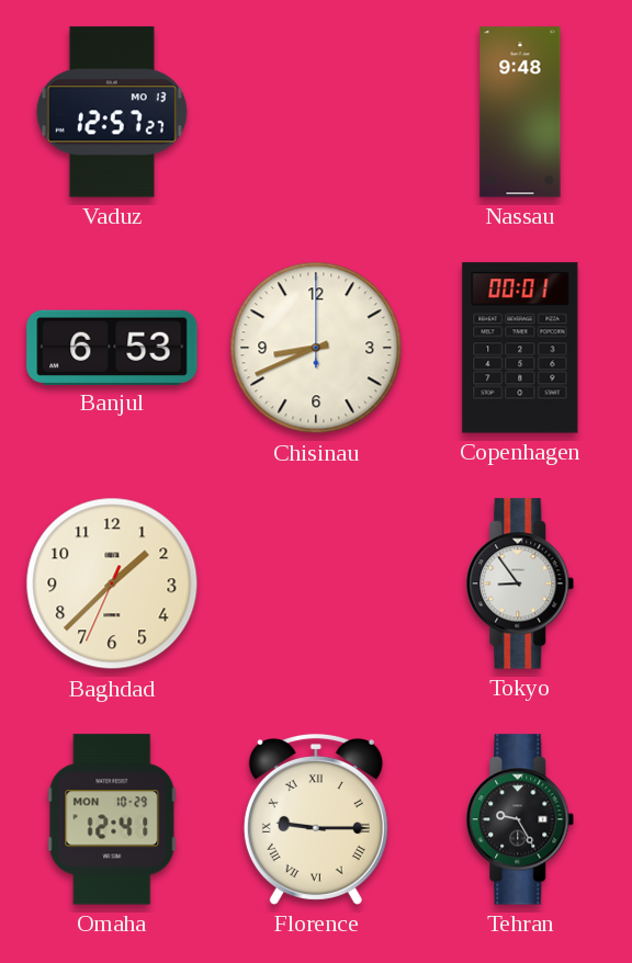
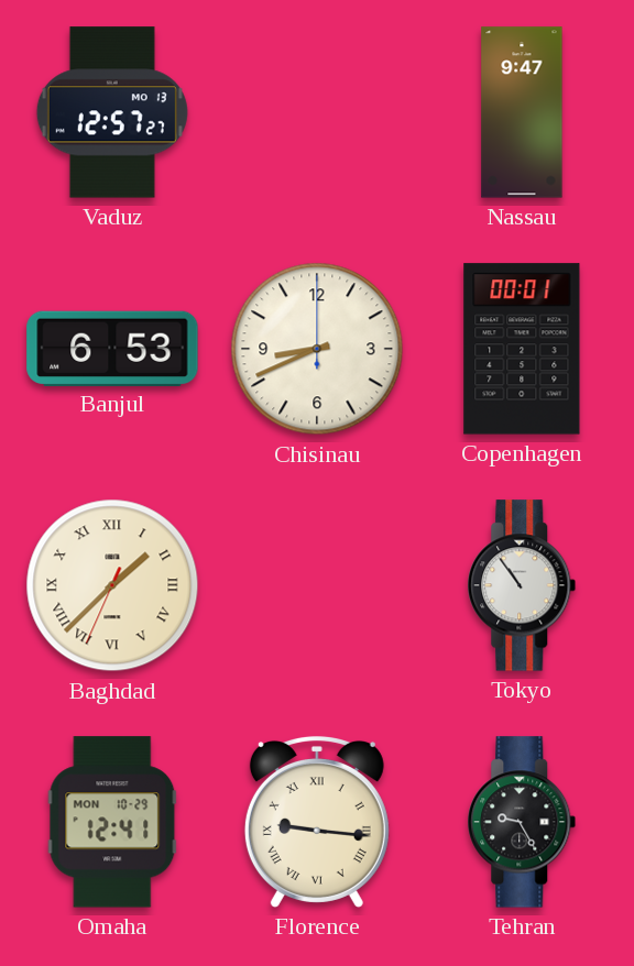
Nassau: 9:48 -> 9:47
Baghdad numerals: Arabic -> Roman
Tokyo: 8:54 -> 10:54
Florence: 9:15 -> 9:16
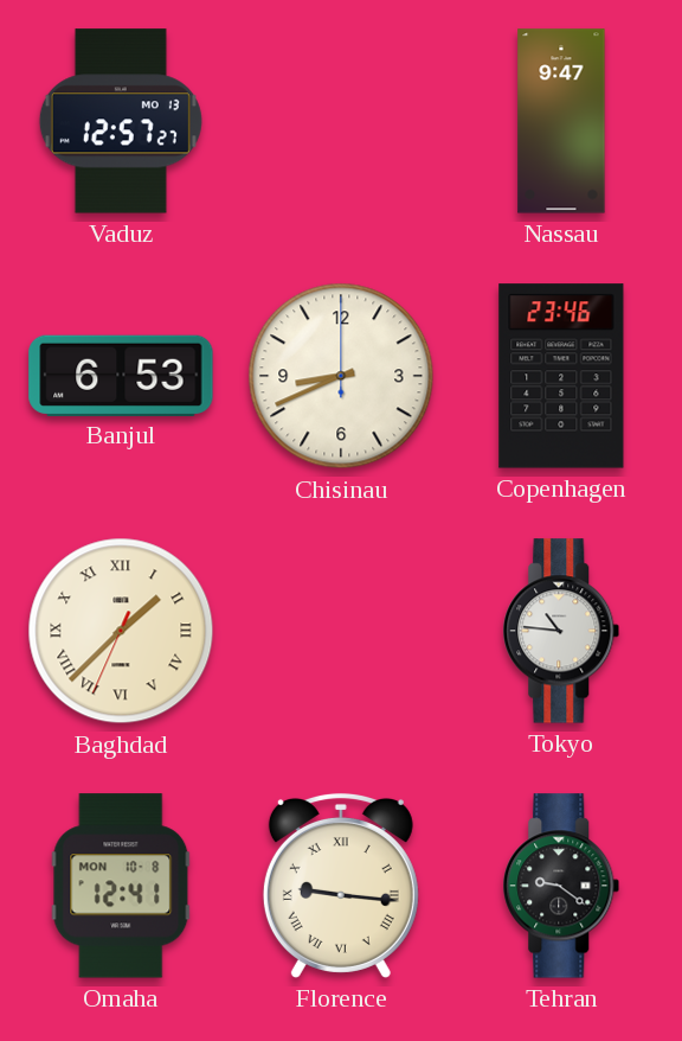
Copenhagen: 00:01 -> 23:46
Tokyo: 10:54 -> 10:46
Omaha date: MON 10-29 -> MON 10-8
Tehran: 9:25 -> 9:21
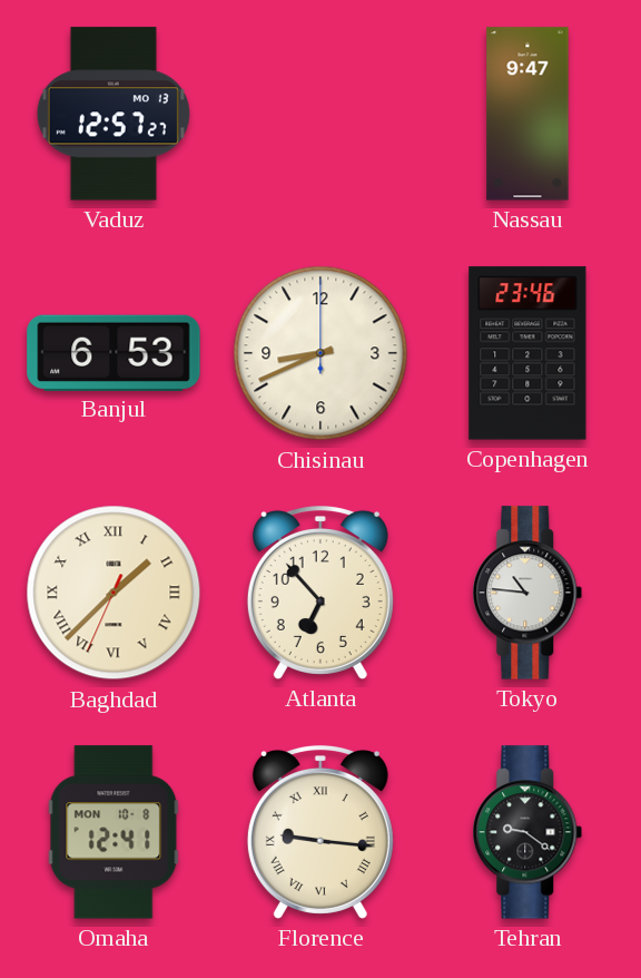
Atlanta: none -> 6:53
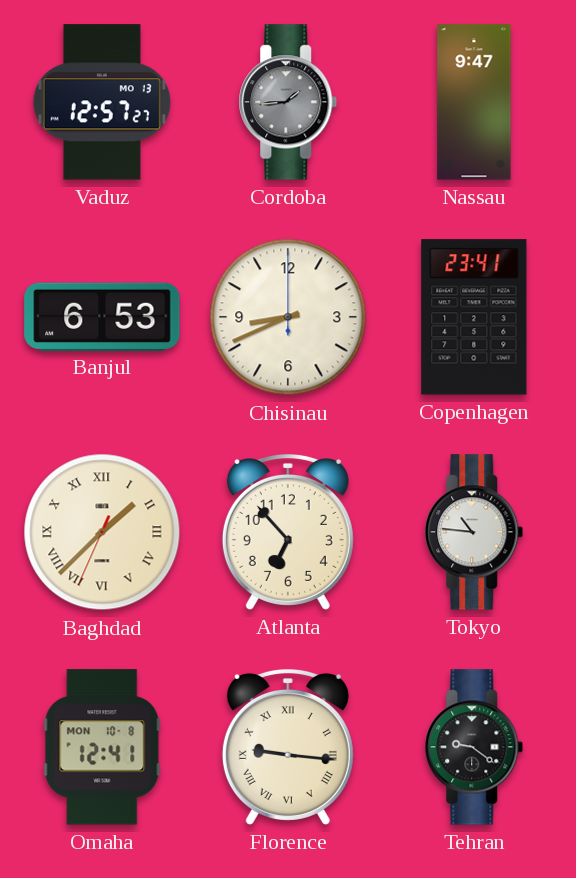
Cordoba: none -> 1:44
Copenhagen: 23:46 -> 23:41
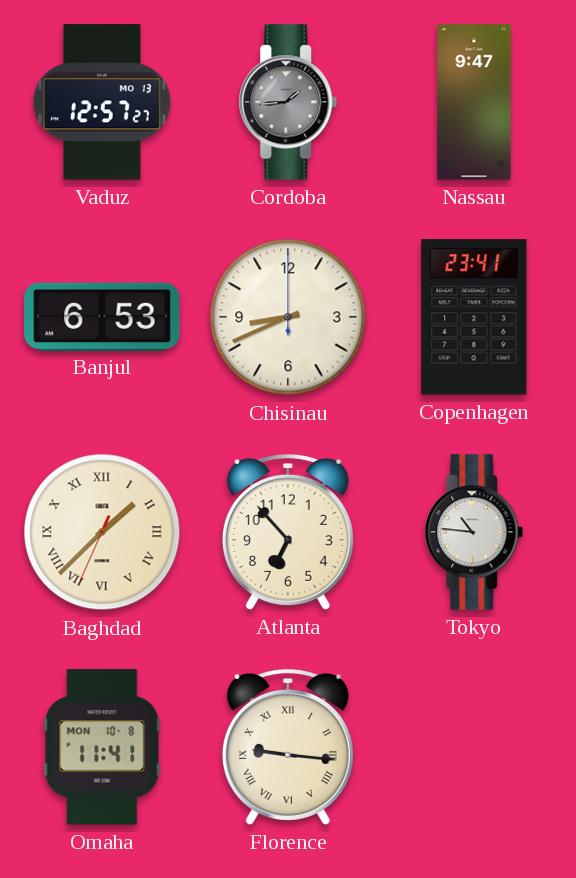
Omaha: 12:41 -> 11:41
Tehran: 9:21 -> none
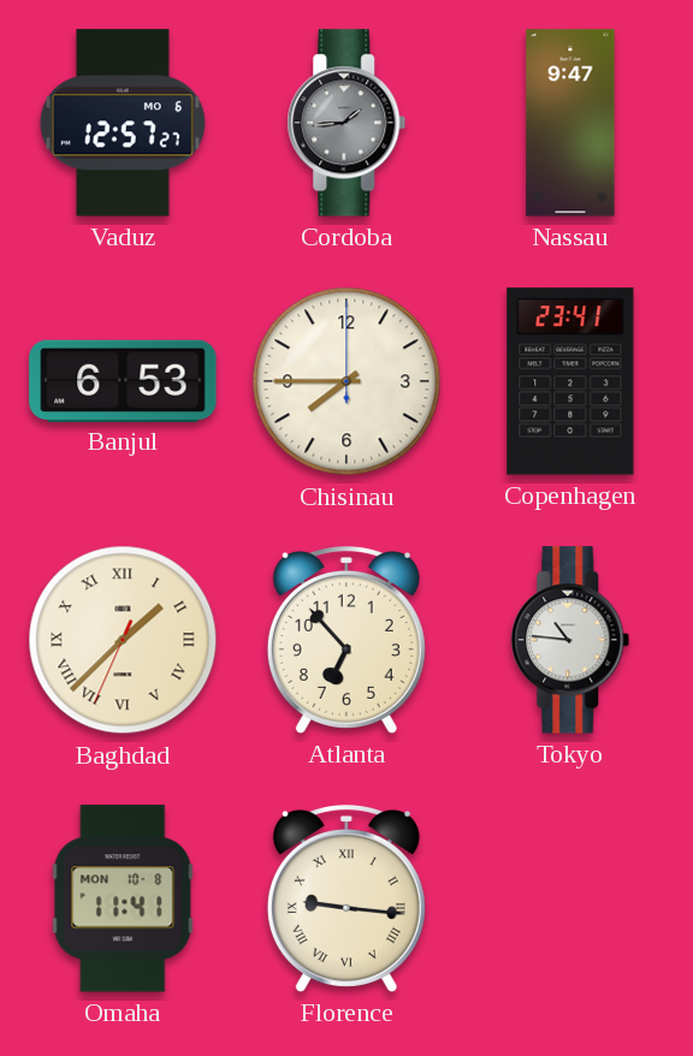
Vaduz date: MO 13 -> MO 6
Chisinau: 8:41 -> 7:45
